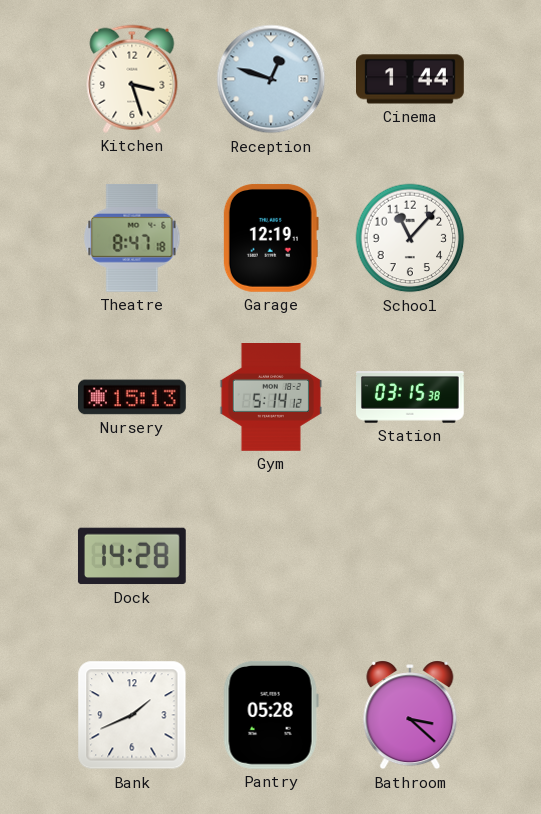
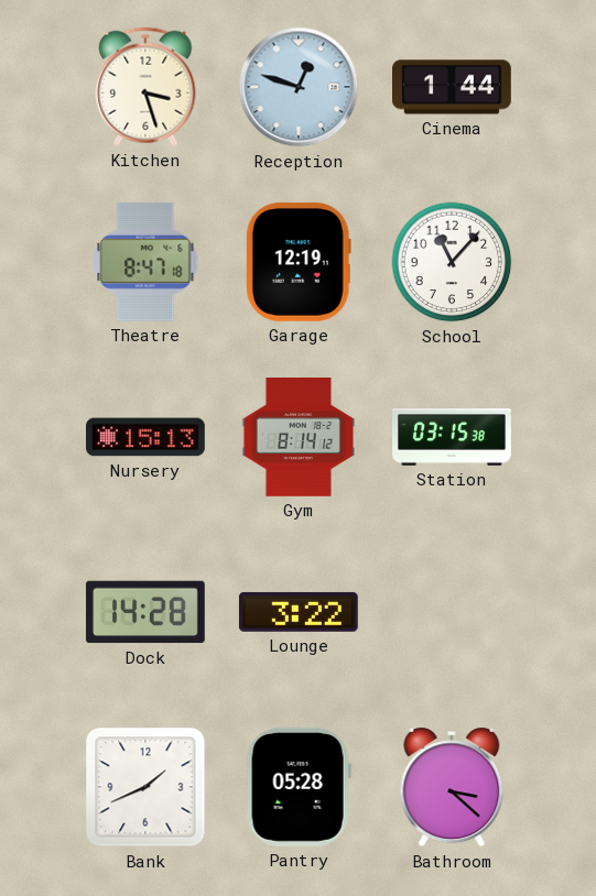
Gym: 5:14 -> 8:14
Lounge: none -> 3:22
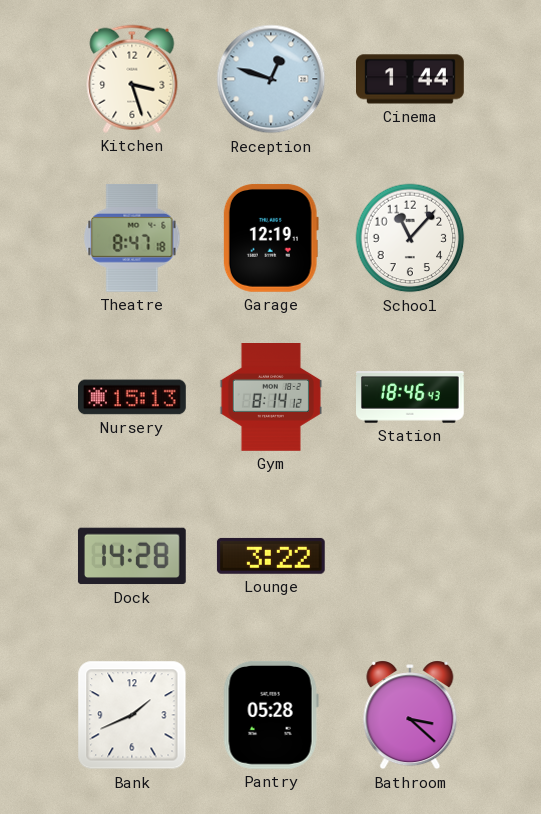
Station: 03:15 -> 18:46
